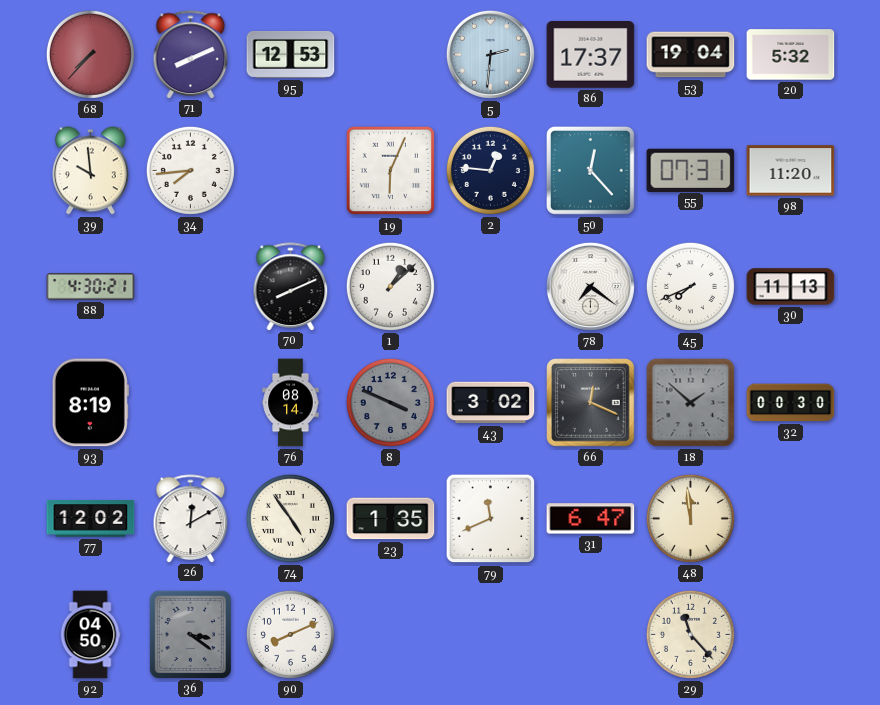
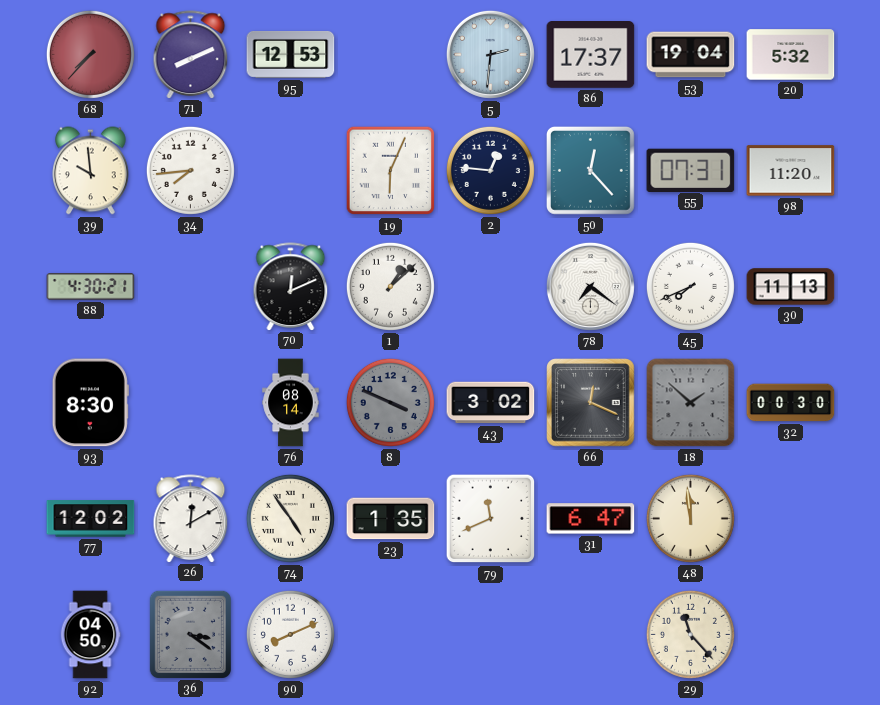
70: 8:11 -> 12:11
93: 8:19 -> 8:30
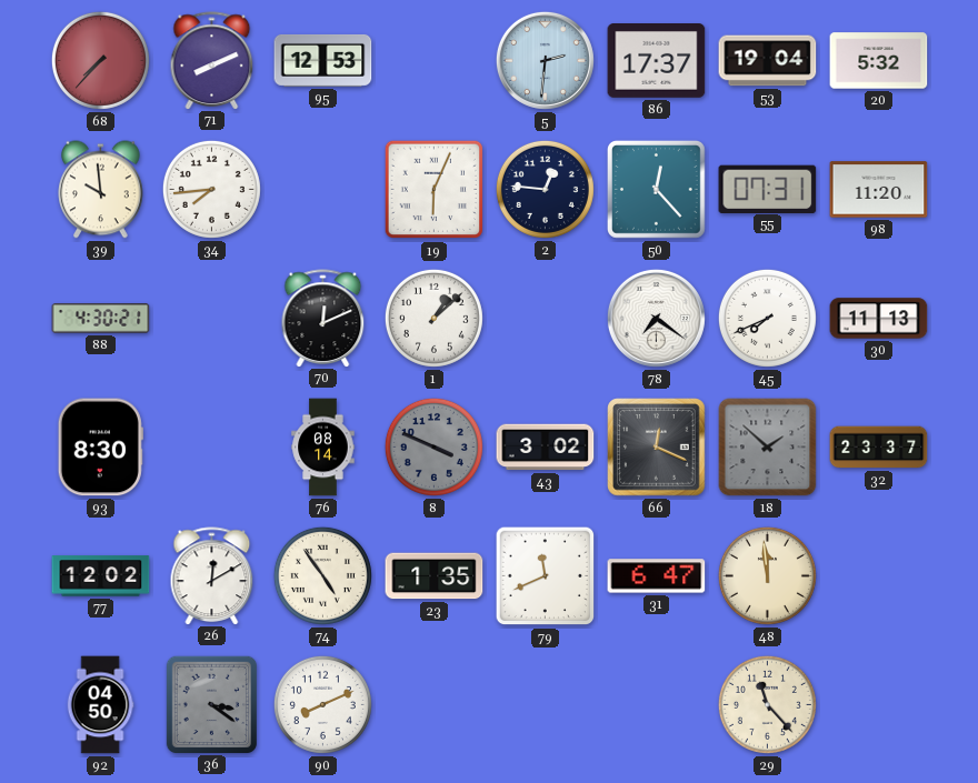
32: 00:30 -> 23:37
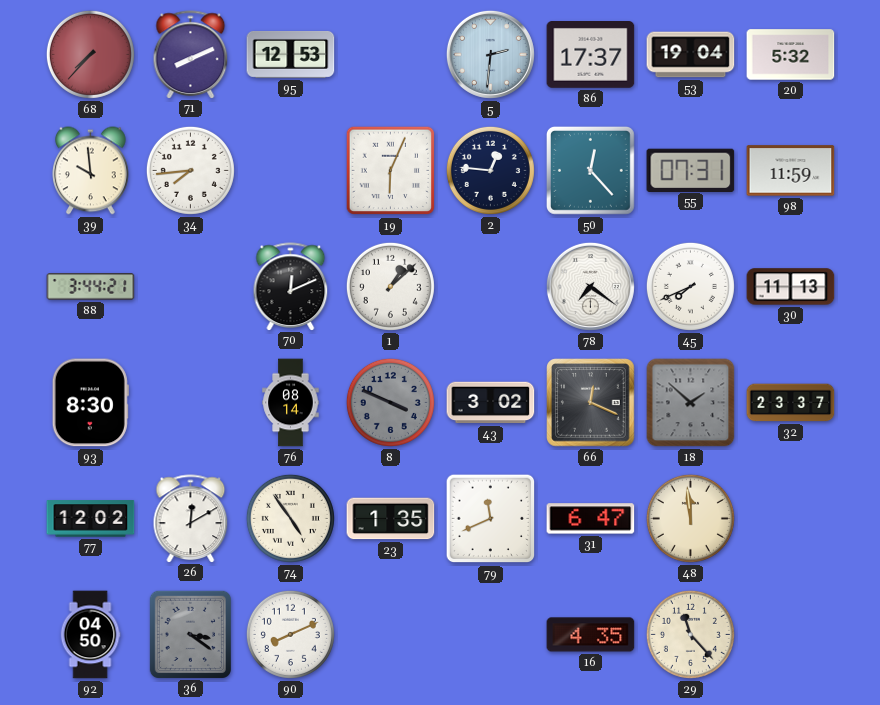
98: 11:20 -> 11:59
88: 4:30 -> 3:44
16: none -> 4:35
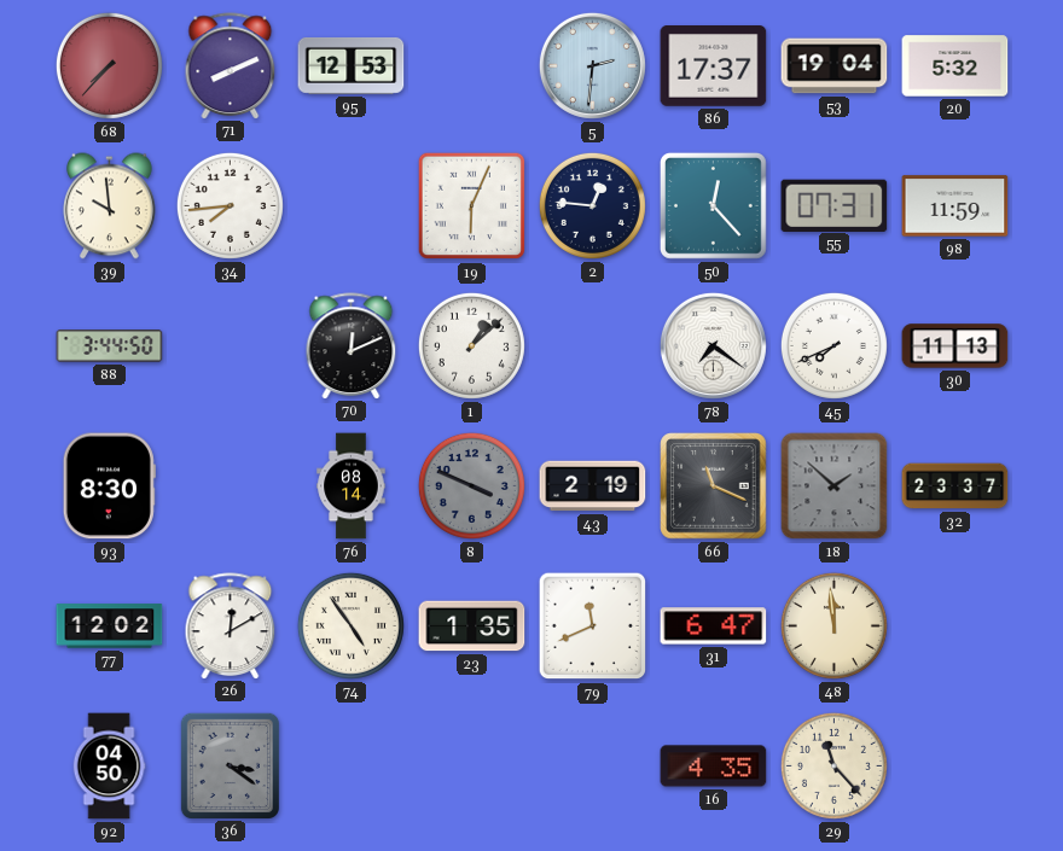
88: 3:44:21 -> 3:44:50
43: 3:02 -> 2:19
66: 12:19 -> 11:19
90: 8:11 -> none
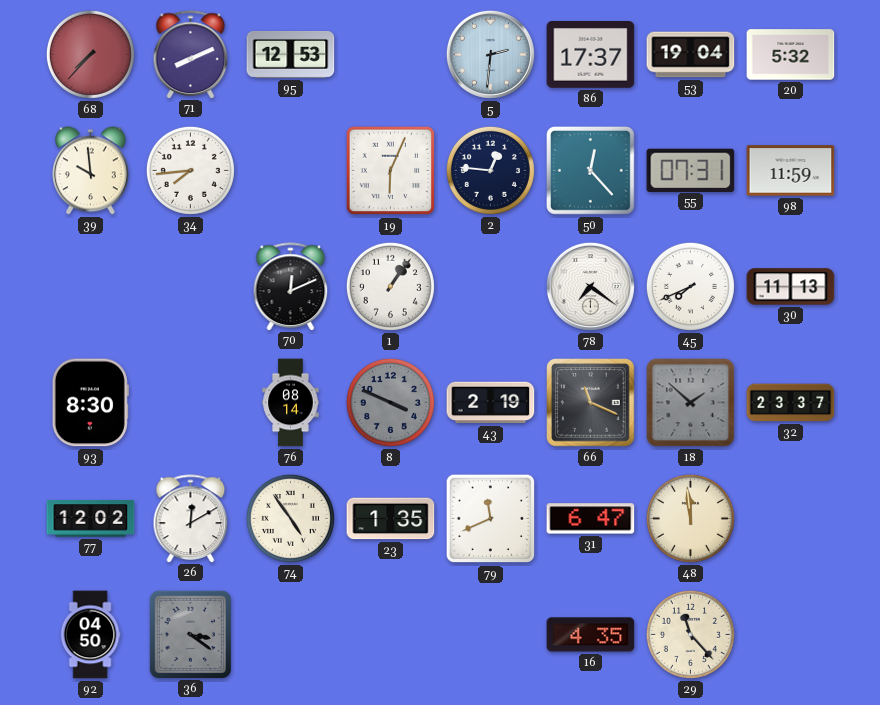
88: 3:44 -> none
1: 1:08 -> 1:06
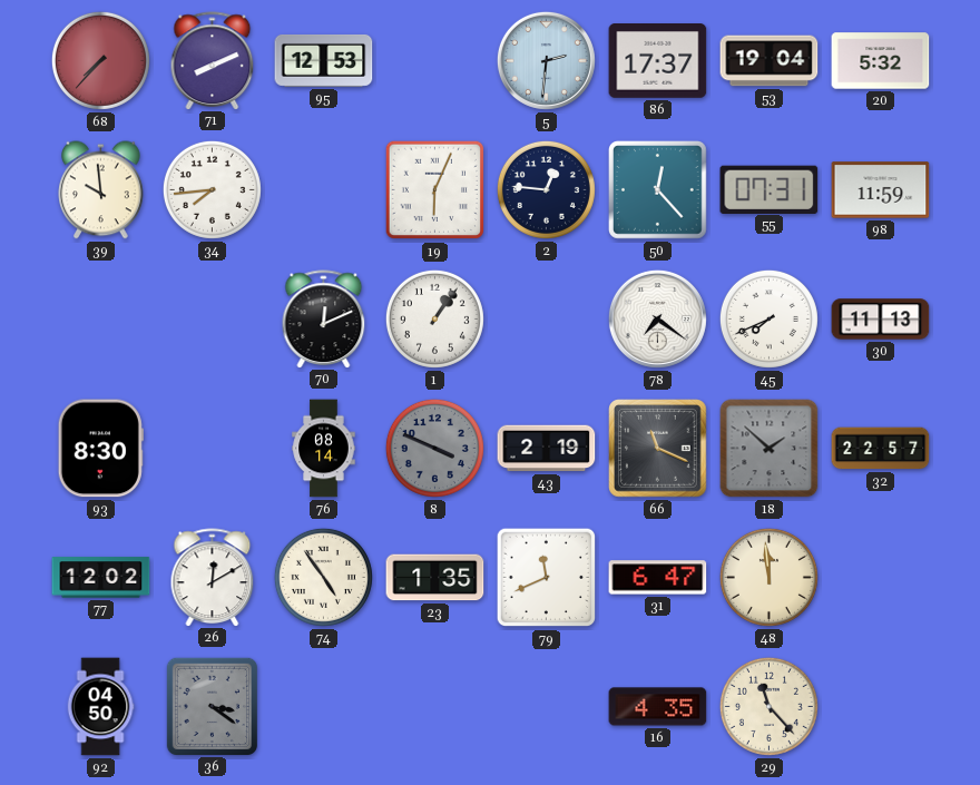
32: 23:37 -> 22:57
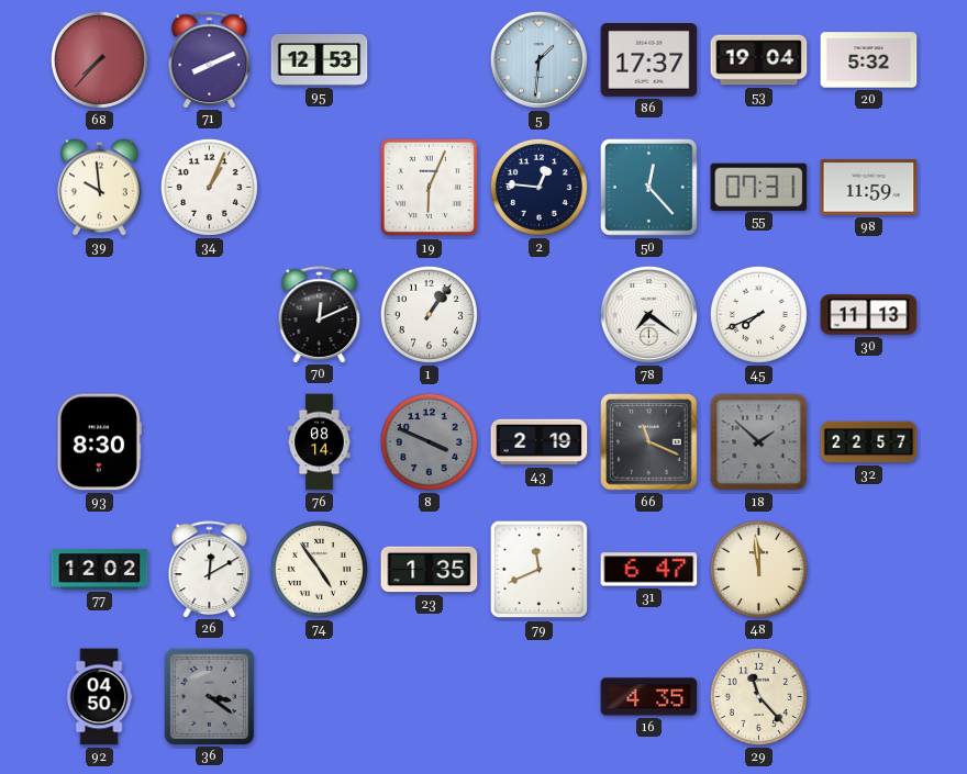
5: 2:31 -> 1:31
34: 7:44 -> 1:04
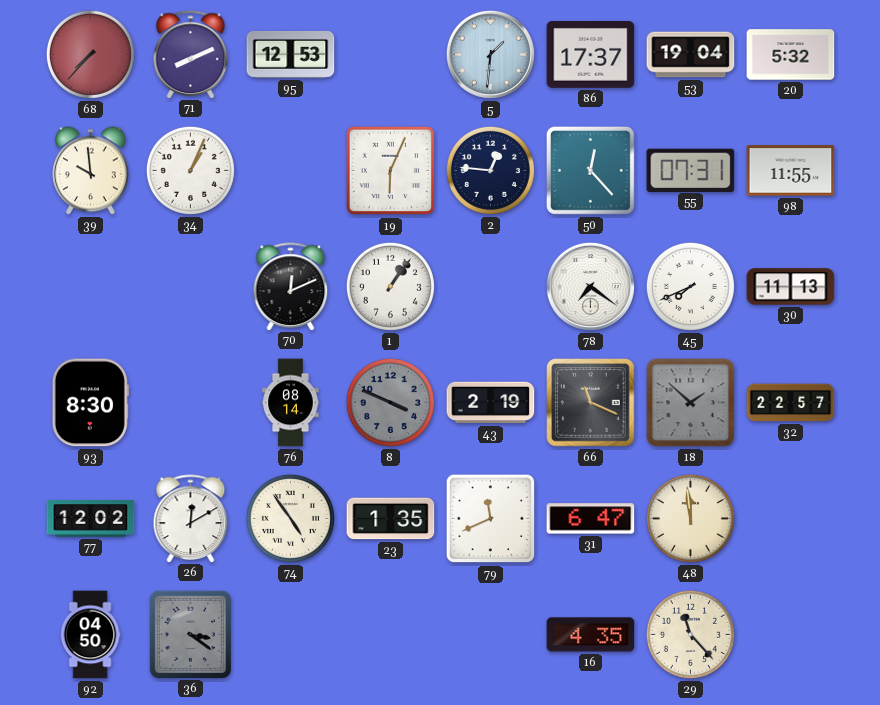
98: 11:59 -> 11:55
